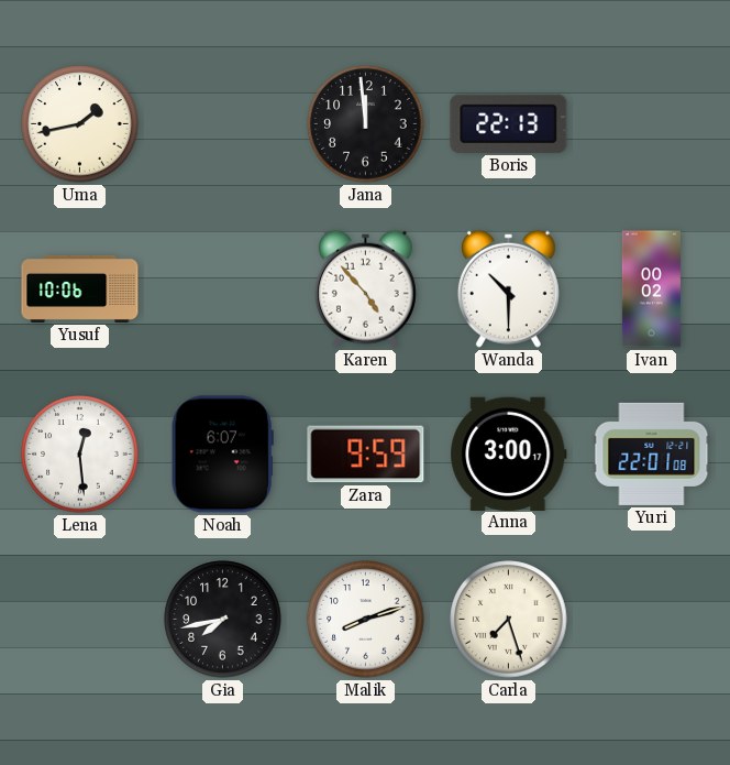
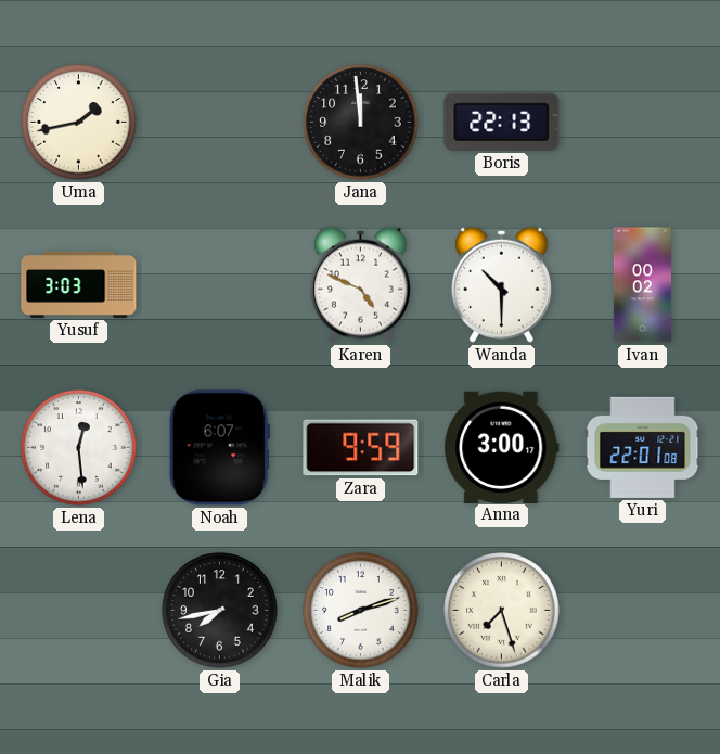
Yusuf: 10:06 -> 3:03
Karen: 4:53 -> 4:49
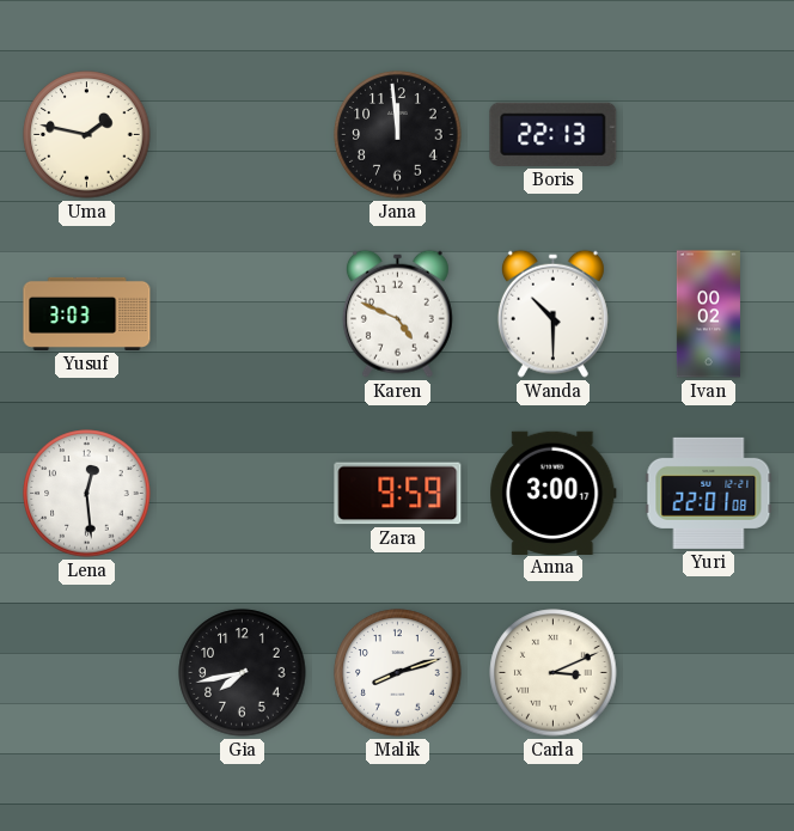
Uma: 1:43 -> 1:47
Noah: 6:07 -> none
Carla: 7:27 -> 3:11
